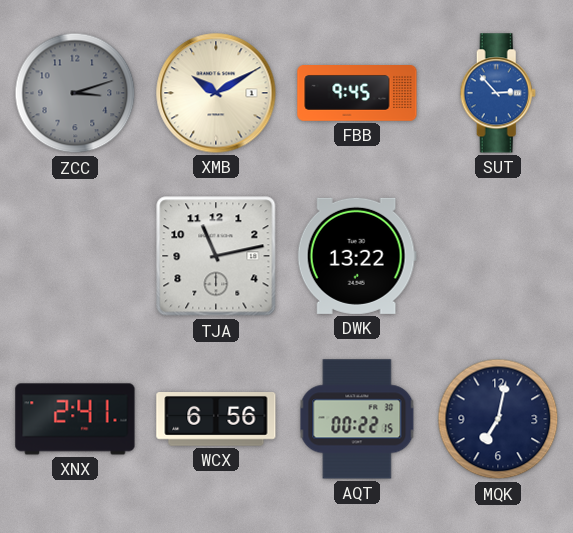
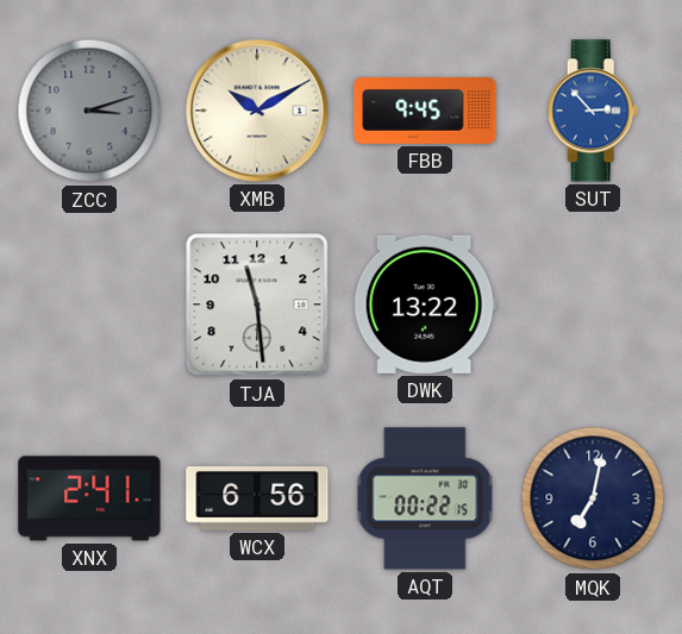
TJA: 11:13 -> 11:29
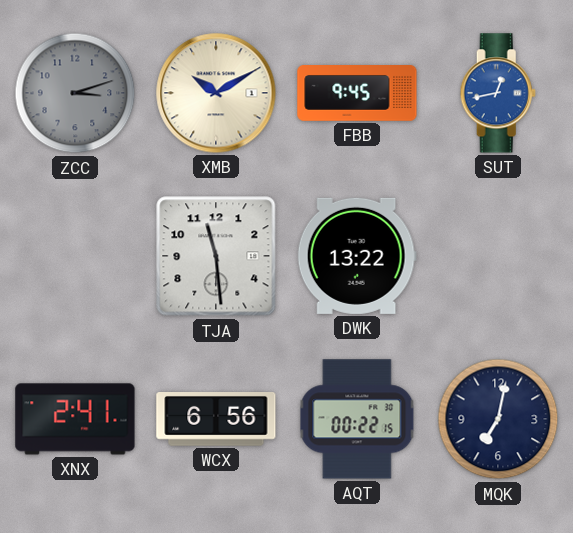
SUT: 2:53 -> 12:43
